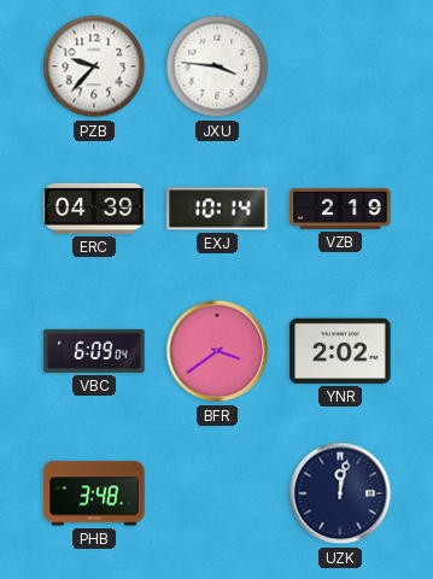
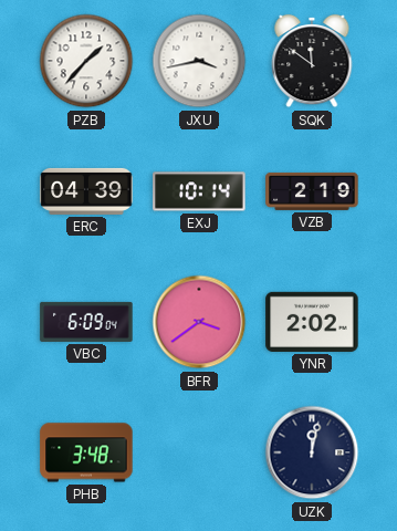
PZB: 9:37 -> 1:37
JXU: 3:46 -> 3:43
SQK: none -> 11:51
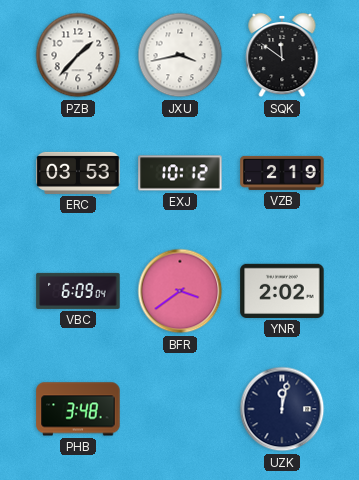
ERC: 04:39 -> 03:53
EXJ: 10:14 -> 10:12
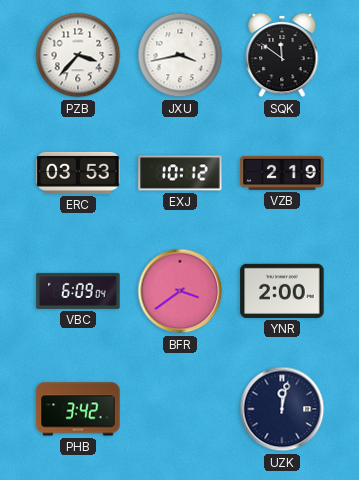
PZB: 1:37 -> 3:37
YNR: 2:02 -> 2:00
PHB: 3:48 -> 3:42
